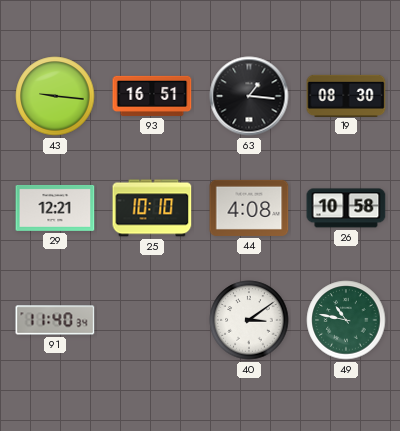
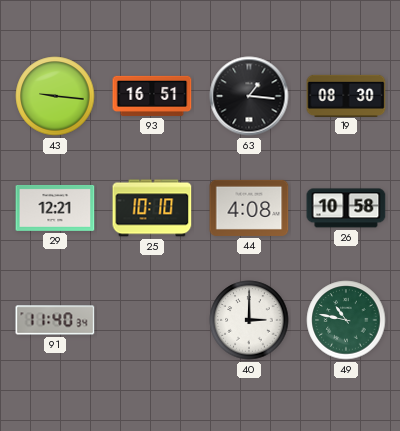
40: 3:09 -> 3:00
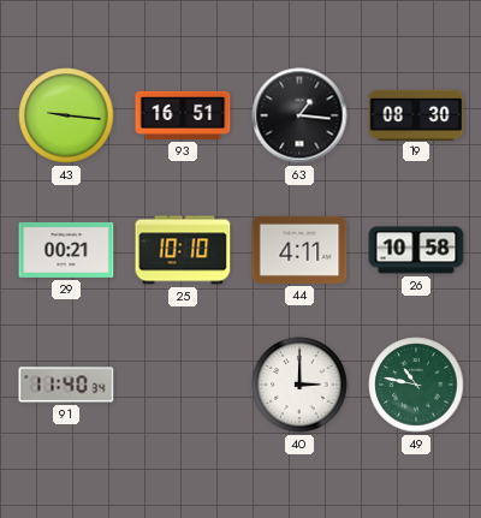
29: 12:21 -> 00:21
44: 4:08 -> 4:11
